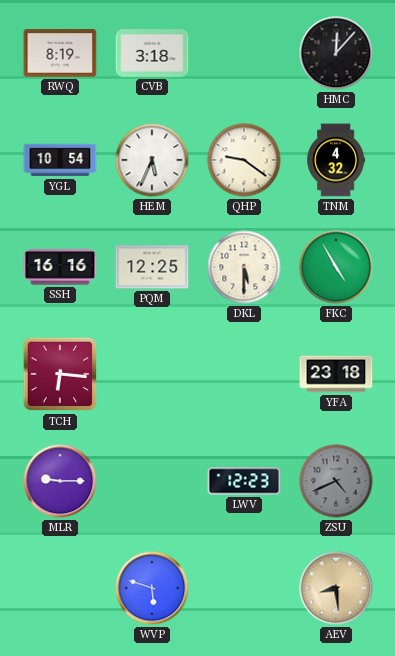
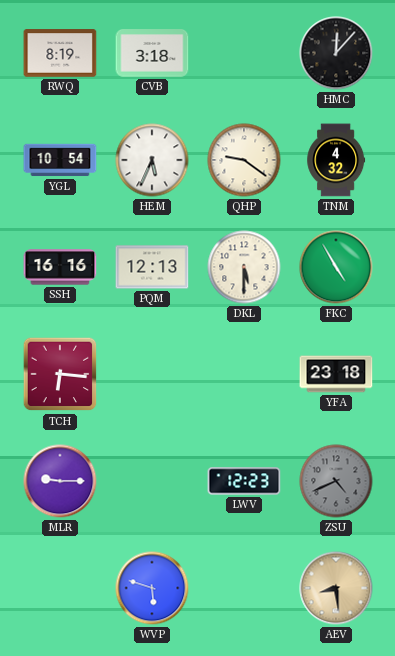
PQM: 12:25 -> 12:13
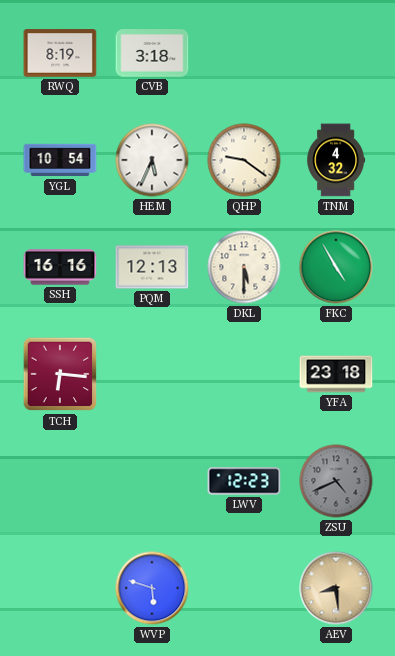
HMC: 12:07 -> none
MLR: 9:15 -> none
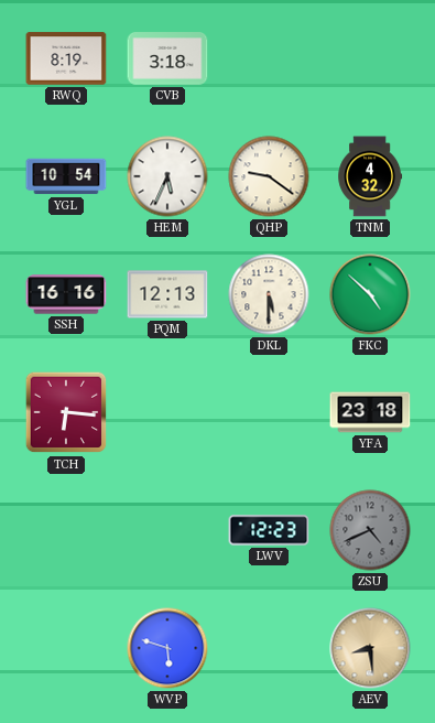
FKC: 4:55 -> 4:52
